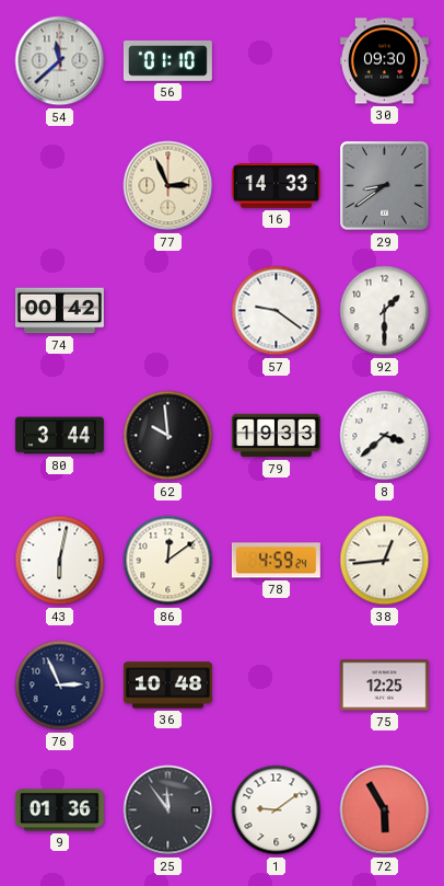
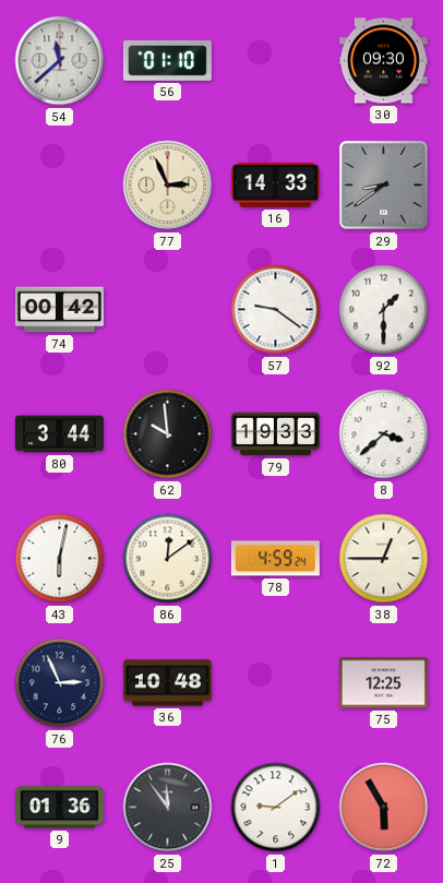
38: 12:44 -> 12:45
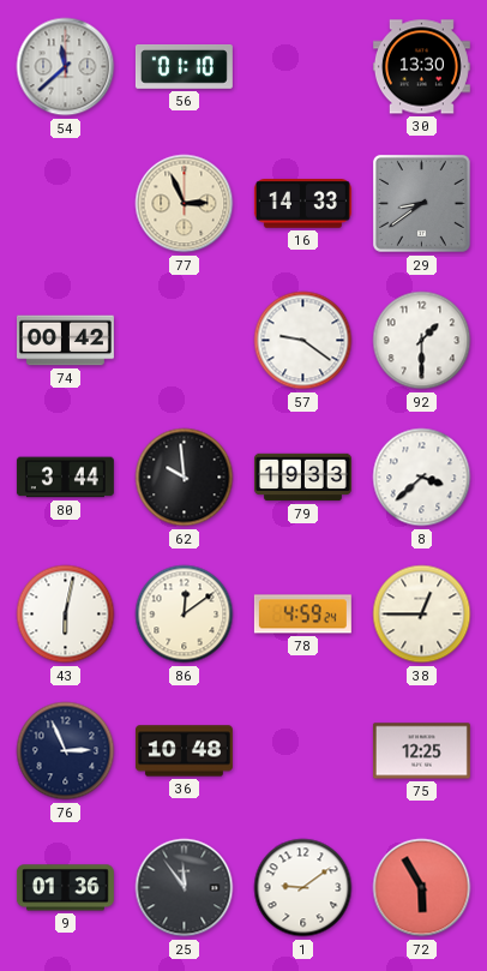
30: 09:30 -> 13:30
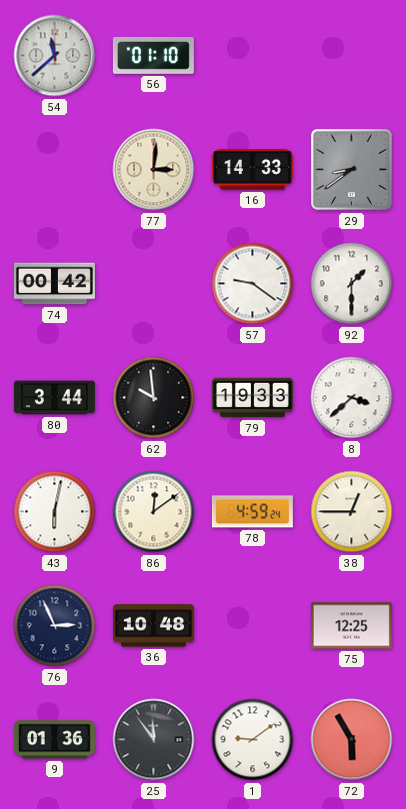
30: 13:30 -> none
77: 2:56 -> 3:01
